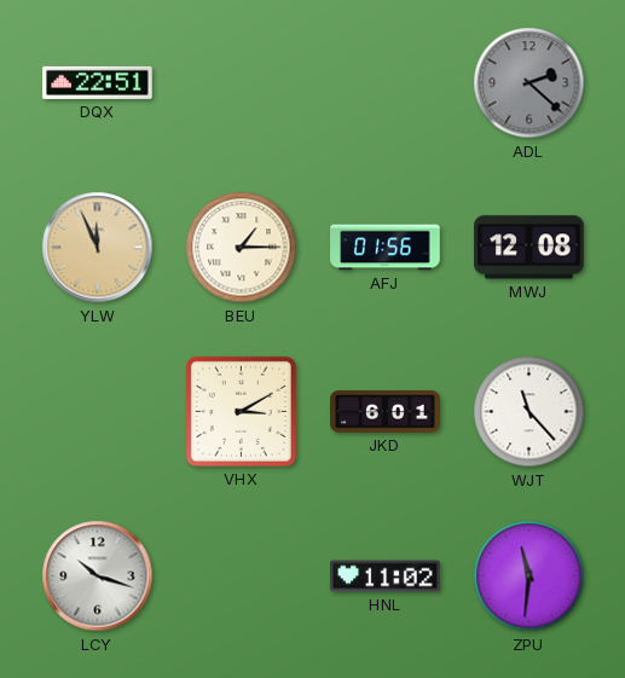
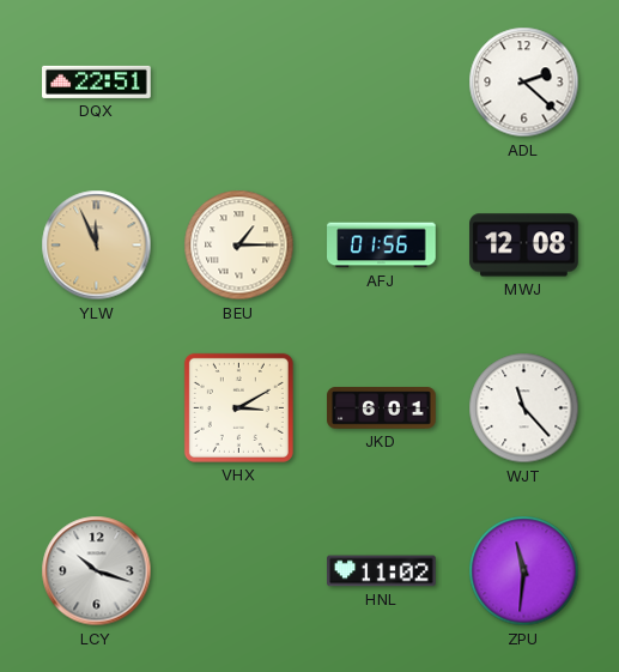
ADL dial: grey -> white
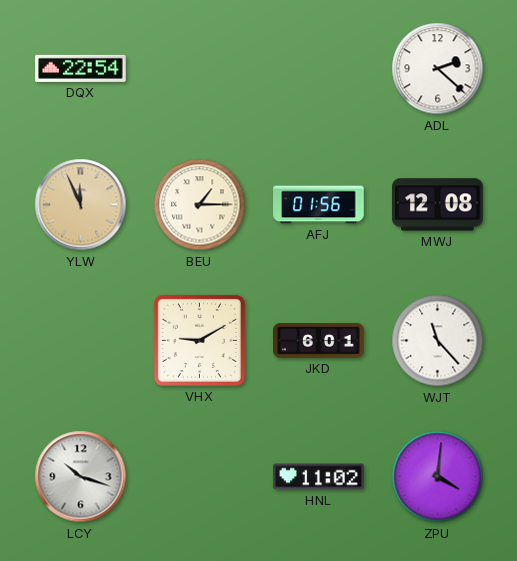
DQX: 22:51 -> 22:54
VHX: 3:10 -> 9:10
ZPU: 11:31 -> 4:01
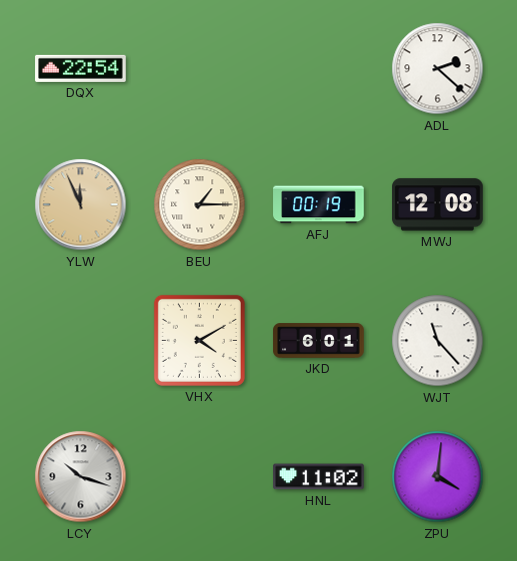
AFJ: 01:56 -> 00:19
VHX: 9:10 -> 4:10
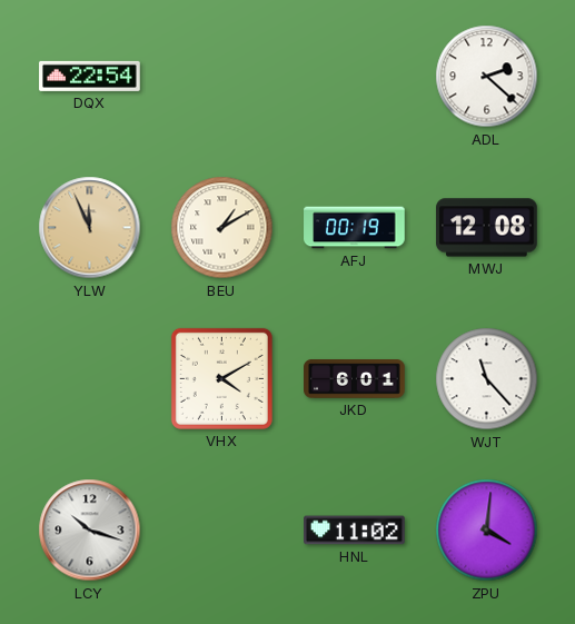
BEU: 1:15 -> 1:10
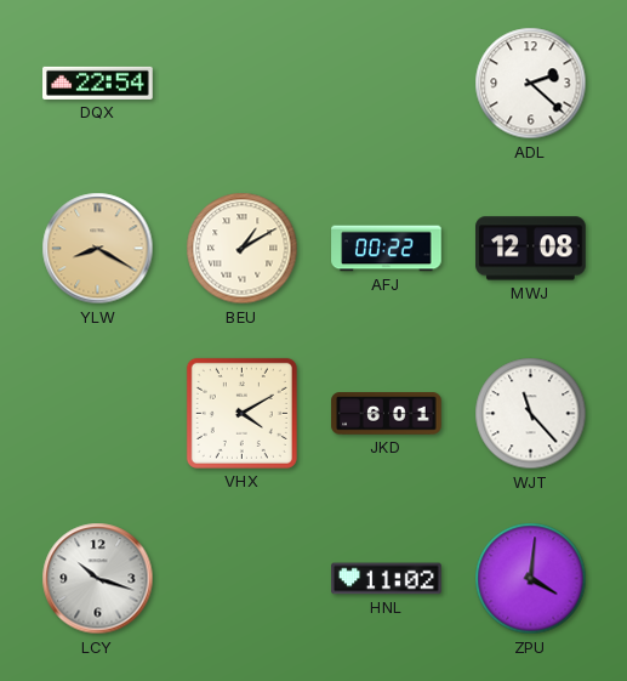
YLW: 11:56 -> 8:20
AFJ: 00:19 -> 00:22
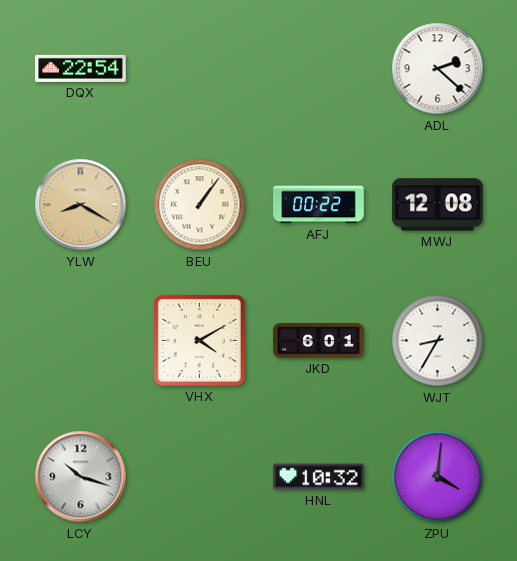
BEU: 1:10 -> 1:06
WJT: 11:23 -> 8:35
HNL: 11:02 -> 10:32
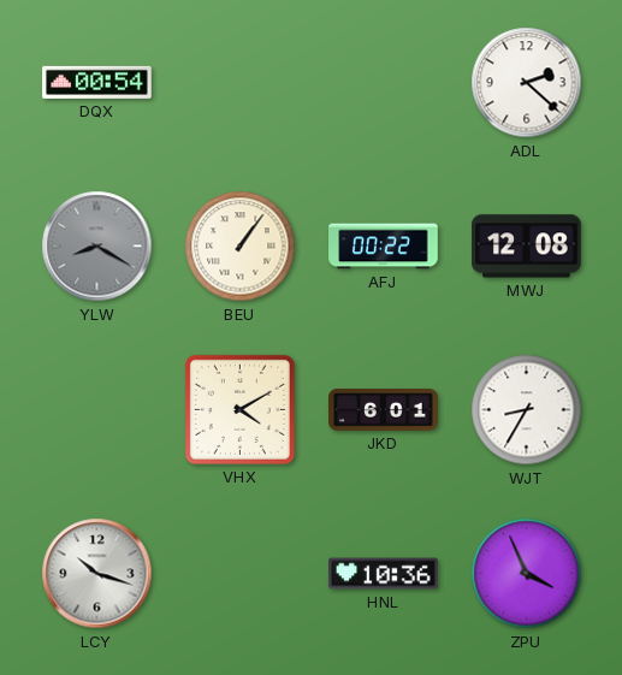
DQX: 22:54 -> 00:54
YLW dial: champagne -> grey
HNL: 10:32 -> 10:36
ZPU: 4:01 -> 3:56
